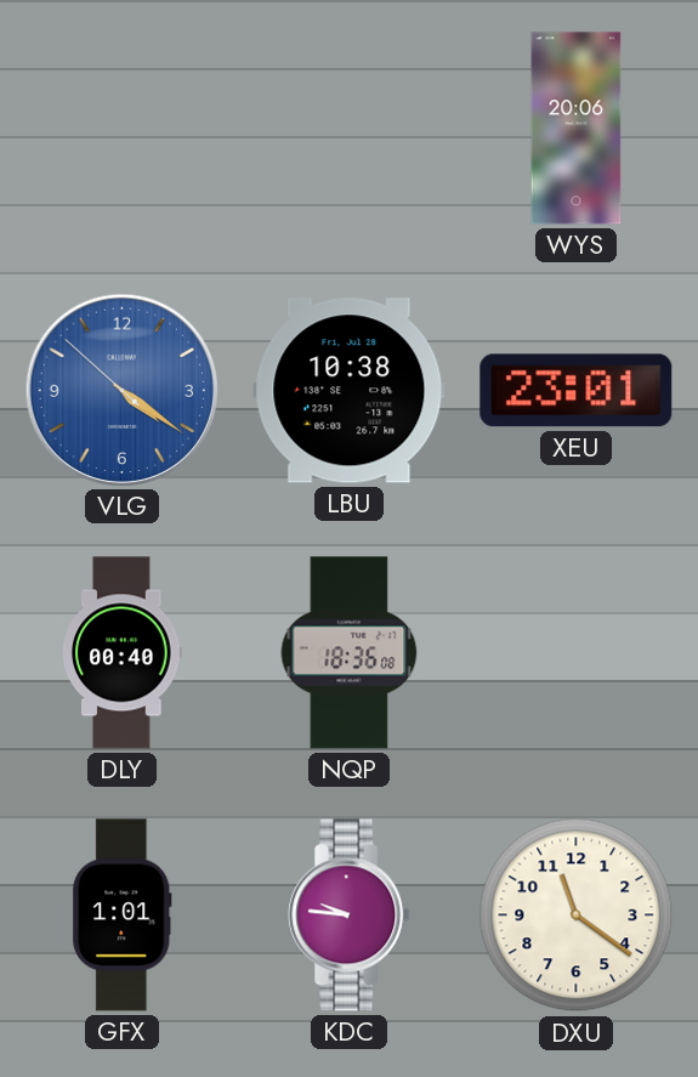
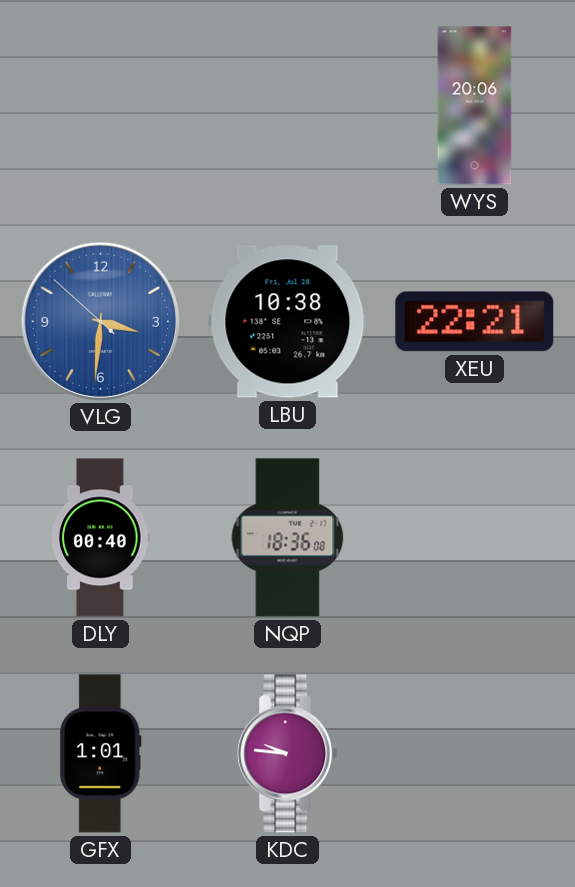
VLG: 4:20 -> 3:30
XEU: 23:01 -> 22:21
DXU: 11:21 -> none
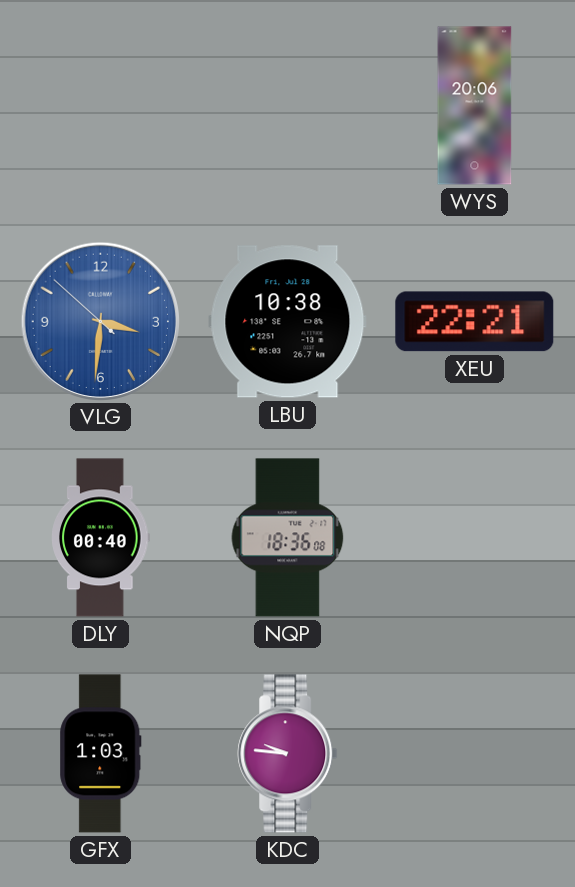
GFX: 1:01 -> 1:03
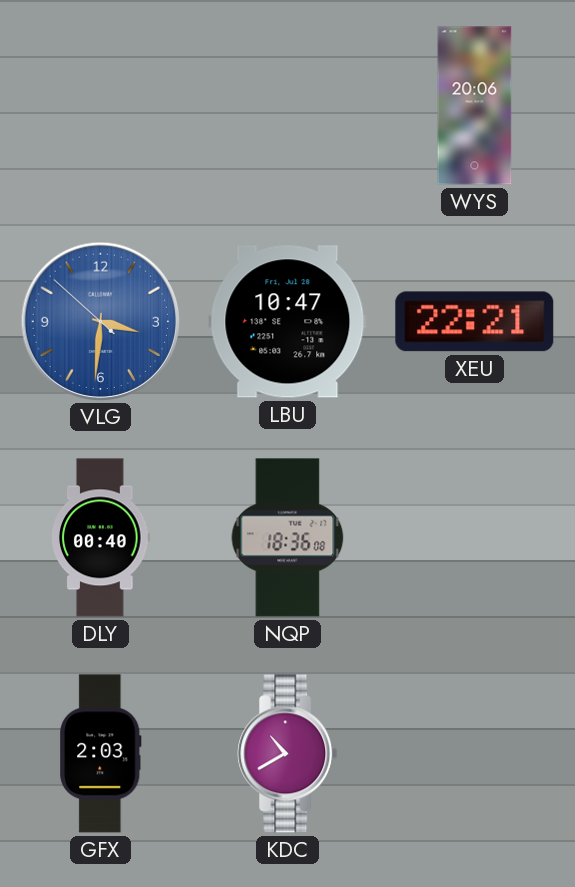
LBU: 10:38 -> 10:47
GFX: 1:03 -> 2:03
KDC: 9:46 -> 10:40
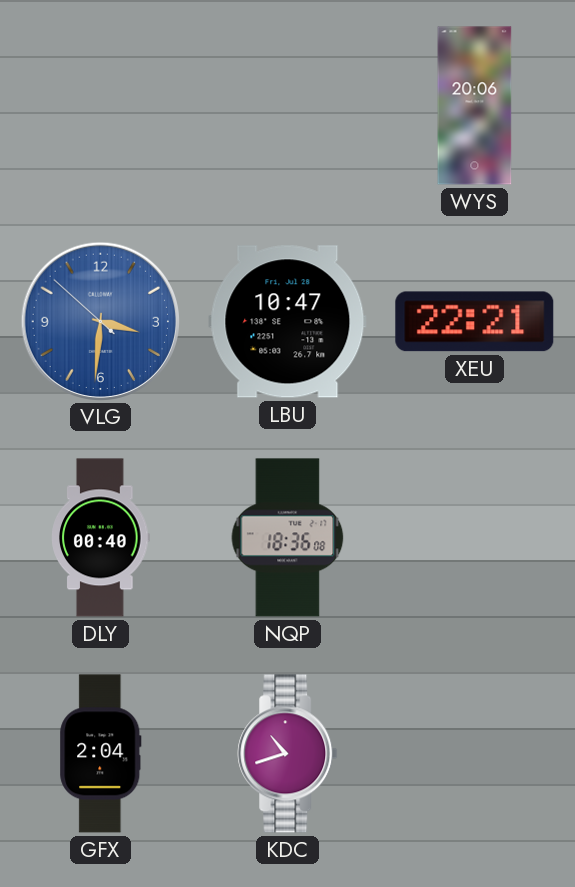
GFX: 2:03 -> 2:04
KDC: 10:40 -> 10:42
